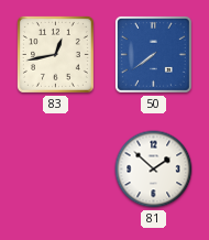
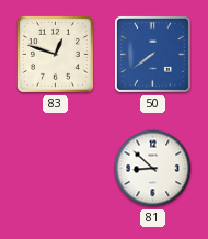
83: 12:43 -> 12:48
81: 1:52 -> 8:52
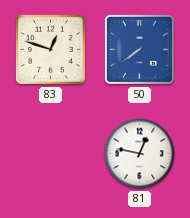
81: 8:52 -> 12:47
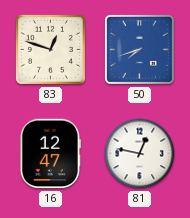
50: 7:39 -> 7:42
16: none -> 12:47
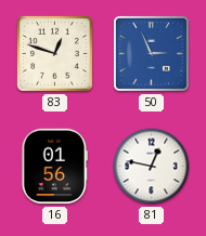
50: 7:42 -> 2:56
16: 12:47 -> 01:56
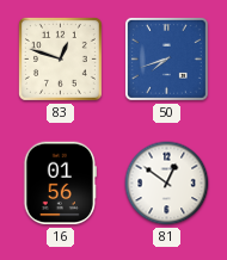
50: 2:56 -> 7:42
81: 12:47 -> 12:51
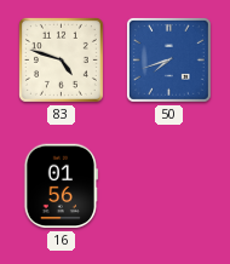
83: 12:48 -> 4:48
81: 12:51 -> none
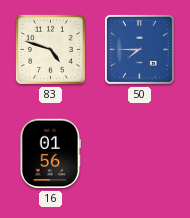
50: 7:42 -> 7:45
